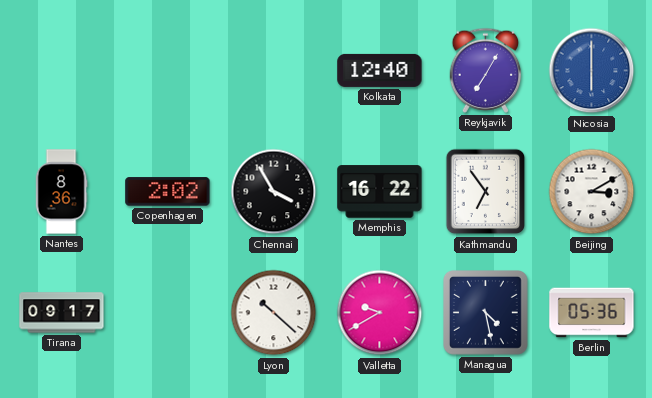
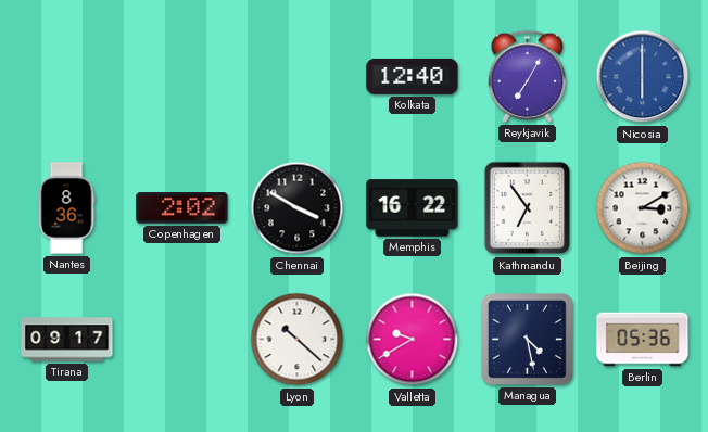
Chennai: 3:55 -> 3:50
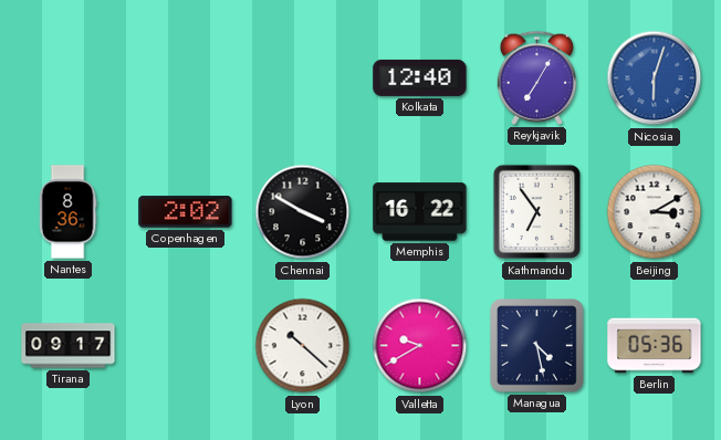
Nicosia: 6:00 -> 6:03
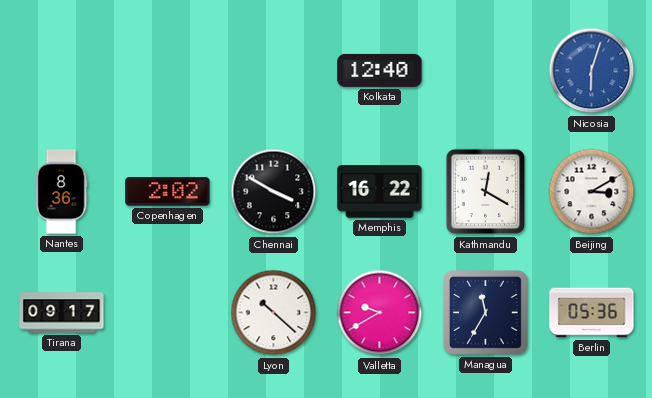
Reykjavik: 7:05 -> none
Kathmandu: 6:54 -> 12:20
Managua: 4:28 -> 11:35
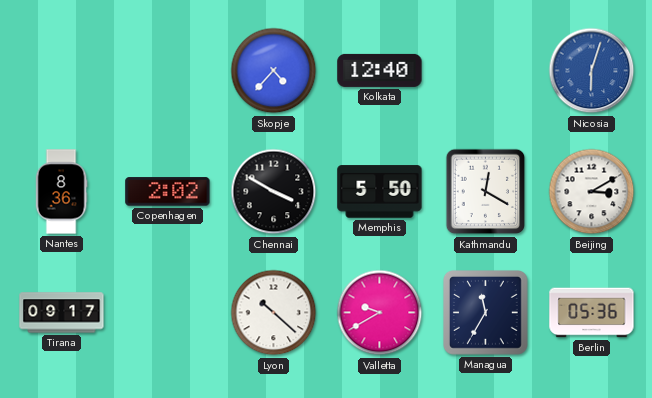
Skopje: none -> 4:37
Memphis: 16:22 -> 5:50
